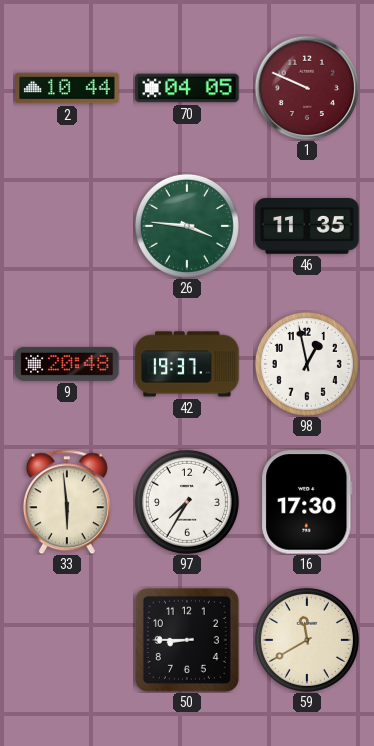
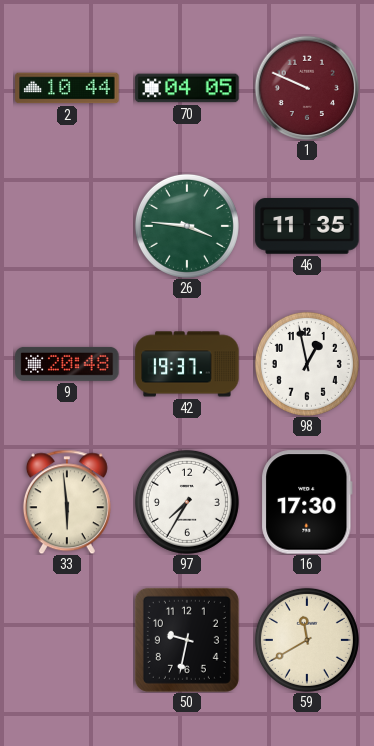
50: 8:45 -> 9:32
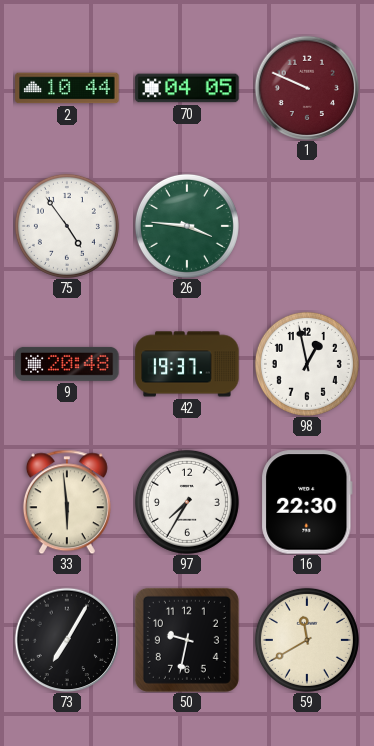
75: none -> 4:54
46: 11:35 -> none
16: 17:30 -> 22:30
73: none -> 7:05
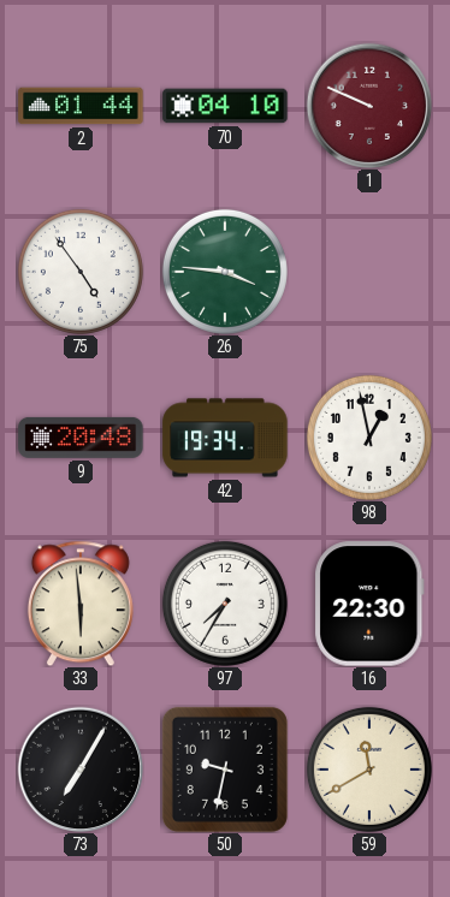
2: 10:44 -> 01:44
70: 04:05 -> 04:10
42: 19:37 -> 19:34
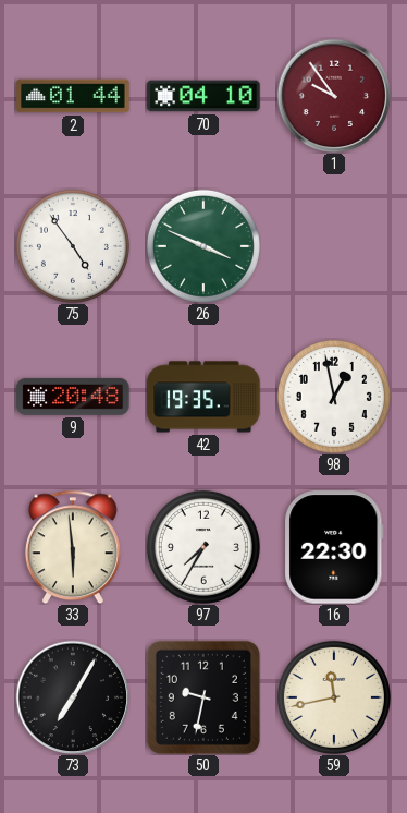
1: 9:49 -> 9:54
26: 3:46 -> 3:49
42: 19:34 -> 19:35
59: 11:40 -> 11:43
